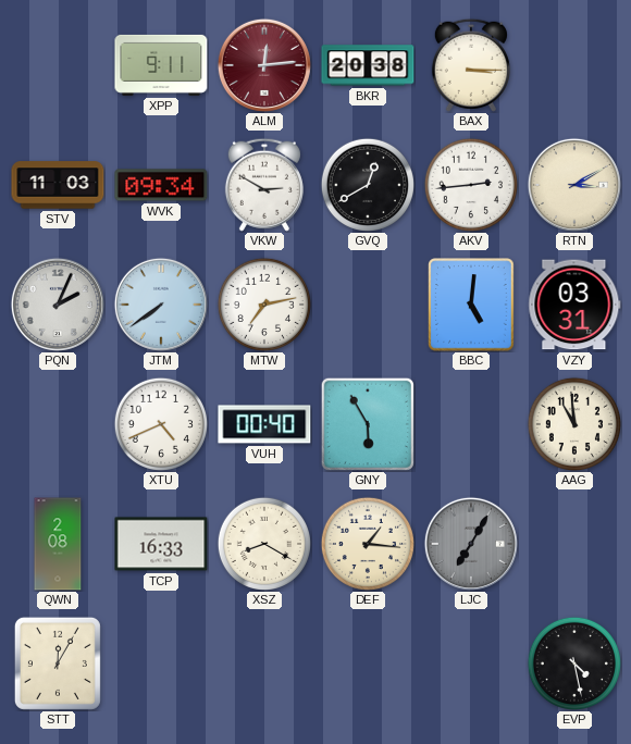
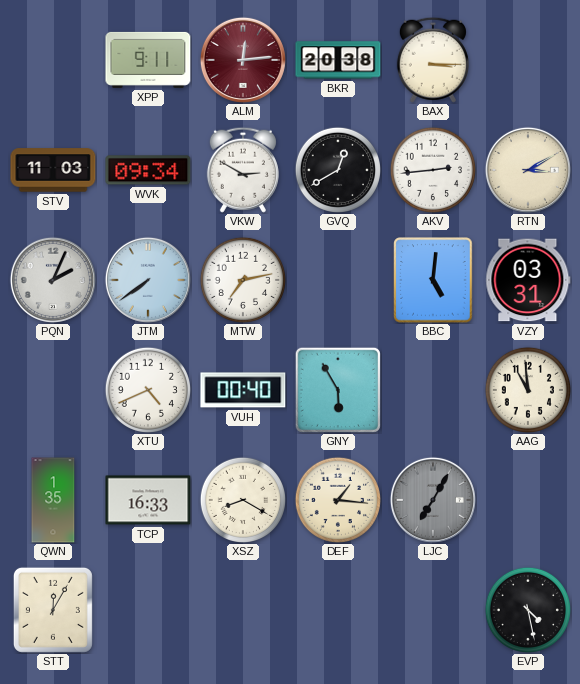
QWN: 2:08 -> 1:35
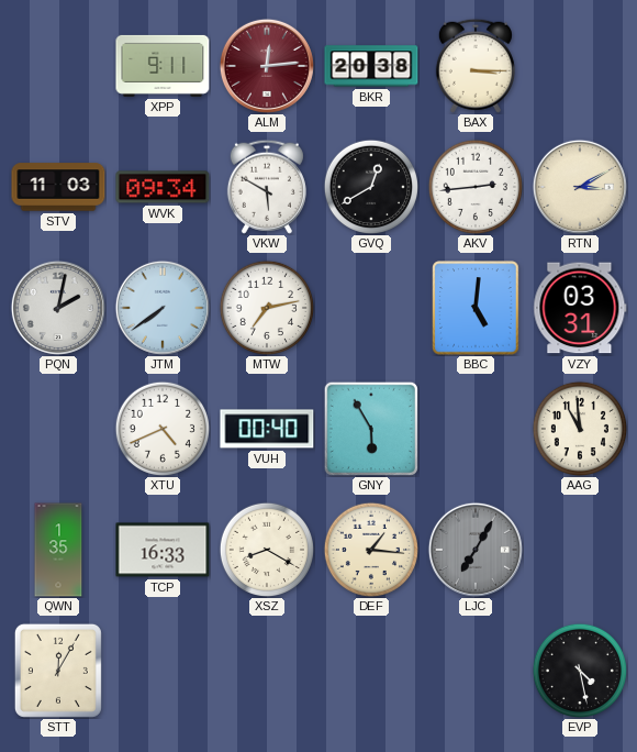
VKW: 2:50 -> 5:50
PQN: 2:04 -> 2:02
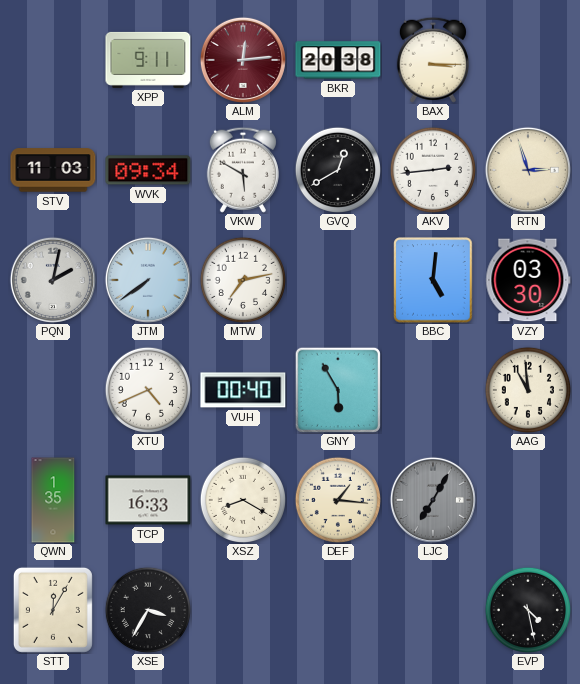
RTN: 3:10 -> 2:57
VZY: 03:31 -> 03:30
XSE: none -> 3:35
